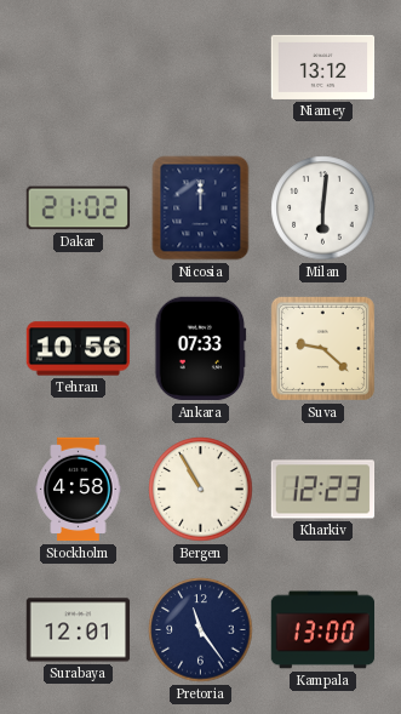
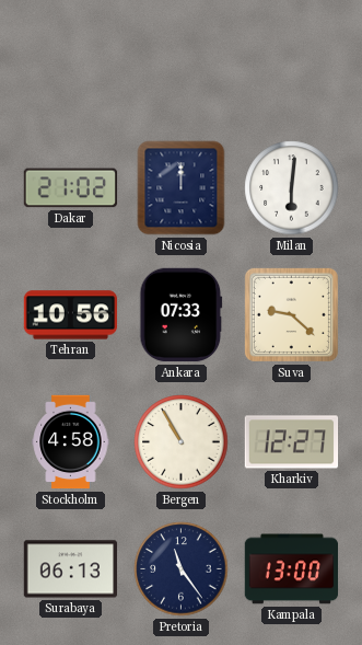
Niamey: 13:12 -> none
Kharkiv: 12:23 -> 12:27
Surabaya: 12:01 -> 06:13
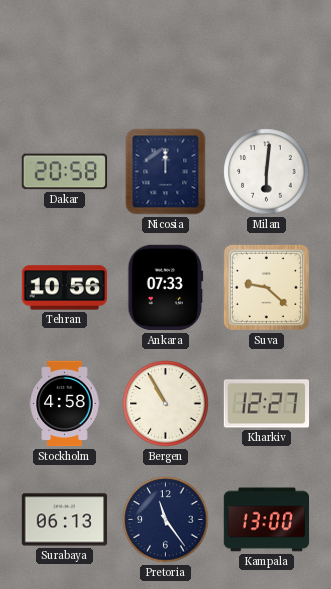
Dakar: 21:02 -> 20:58
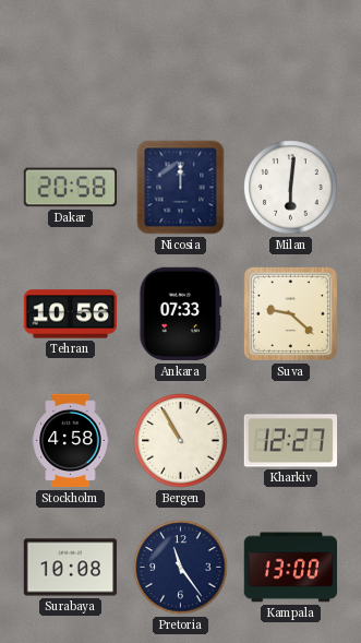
Surabaya: 06:13 -> 10:08
